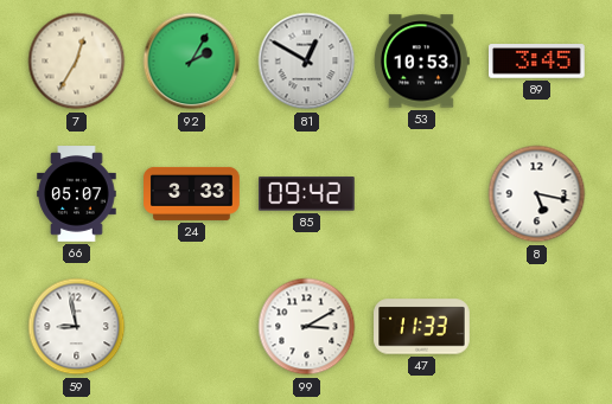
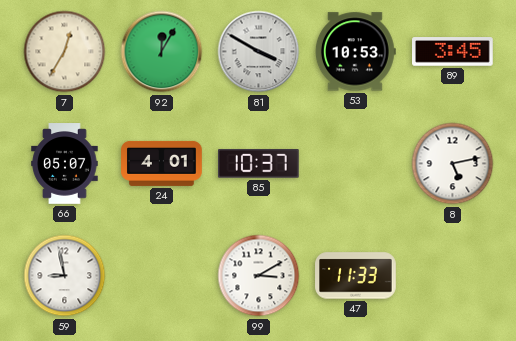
92: 2:05 -> 12:05
81: 12:50 -> 3:50
24: 3:33 -> 4:01
85: 09:42 -> 10:37
8: 5:17 -> 5:13
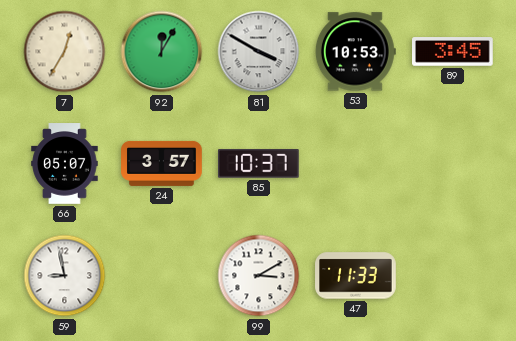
24: 4:01 -> 3:57
8: 5:13 -> none
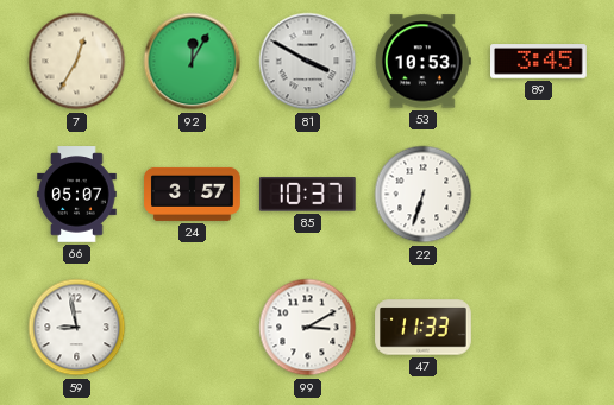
22: none -> 6:33
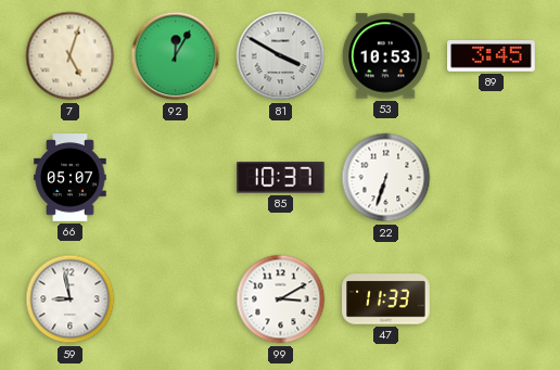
7: 12:35 -> 5:03
24: 3:57 -> none
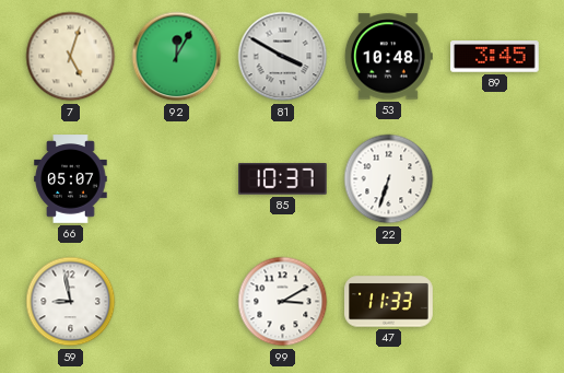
53: 10:53 -> 10:48
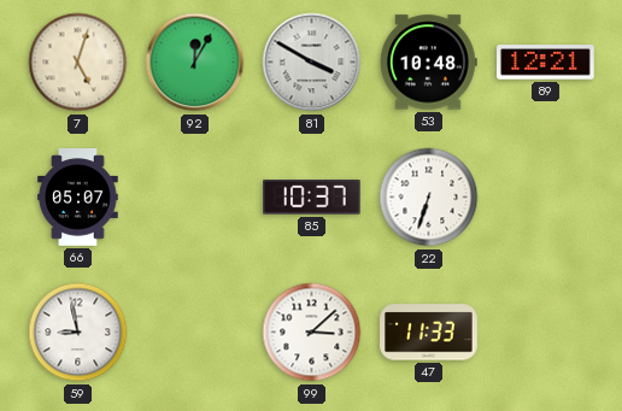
89: 3:45 -> 12:21
99: 3:10 -> 3:08
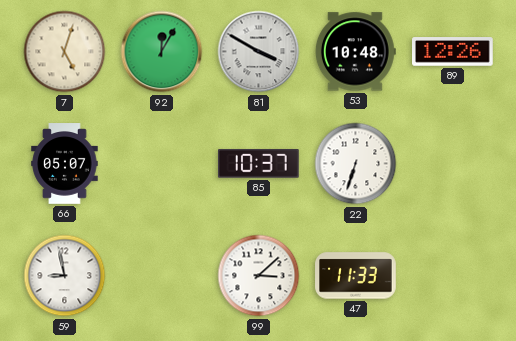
89: 12:21 -> 12:26
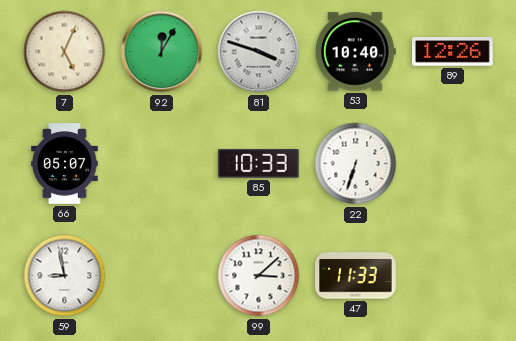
7: 5:03 -> 5:04
81: 3:50 -> 3:48
53: 10:48 -> 10:40
85: 10:37 -> 10:33
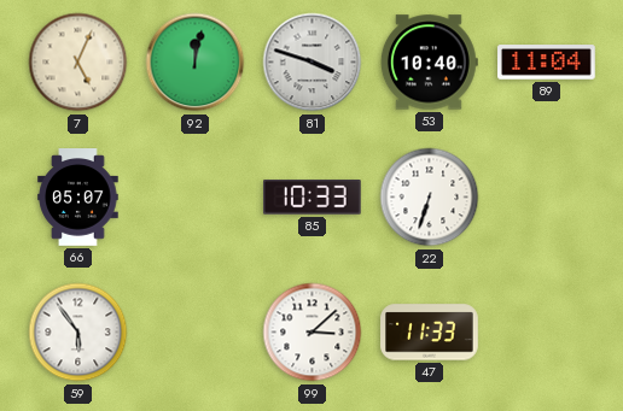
92: 12:05 -> 12:02
89: 12:26 -> 11:04
59: 8:58 -> 5:54
